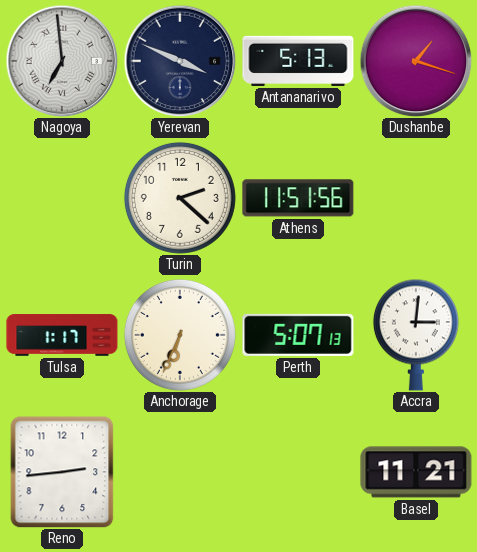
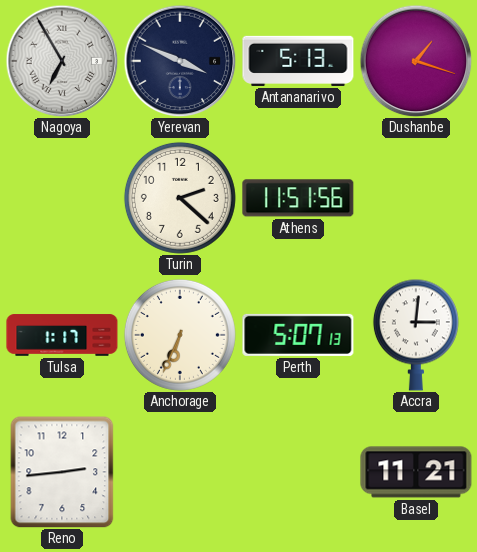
Nagoya: 6:59 -> 6:55
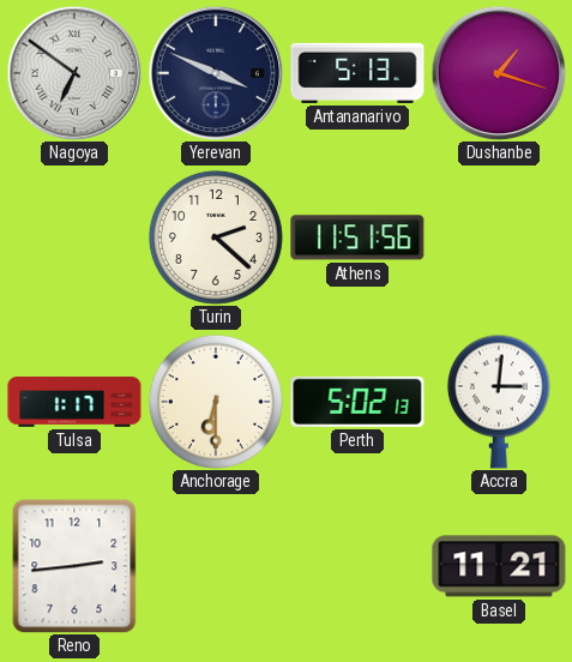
Nagoya: 6:55 -> 6:51
Anchorage: 6:34 -> 6:30
Perth: 5:07 -> 5:02
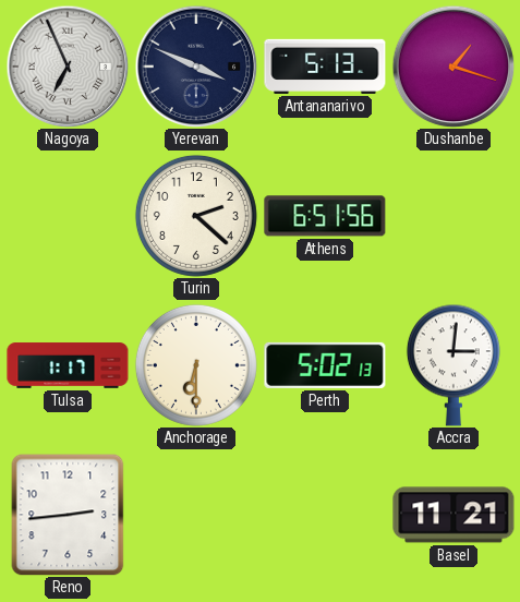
Nagoya: 6:51 -> 6:56
Athens: 11:51 -> 6:51
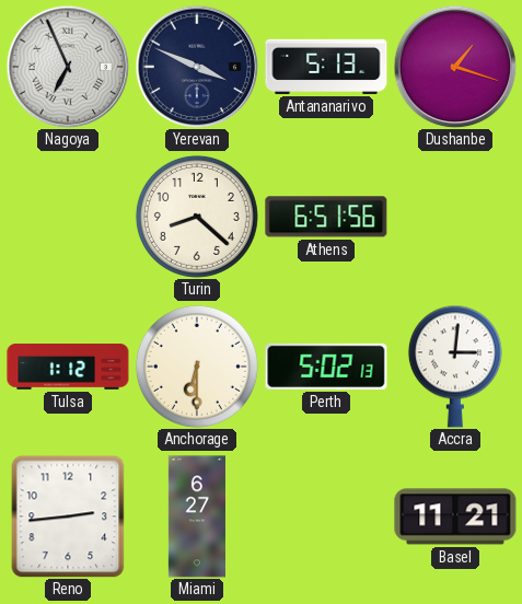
Turin: 2:22 -> 8:22
Tulsa: 1:17 -> 1:12
Miami: none -> 6:27
